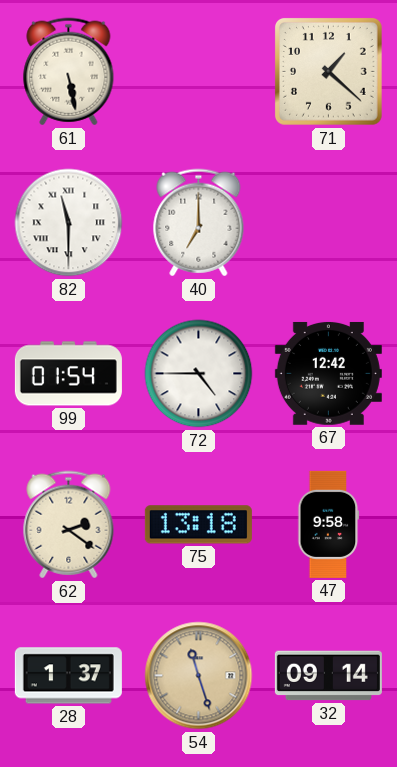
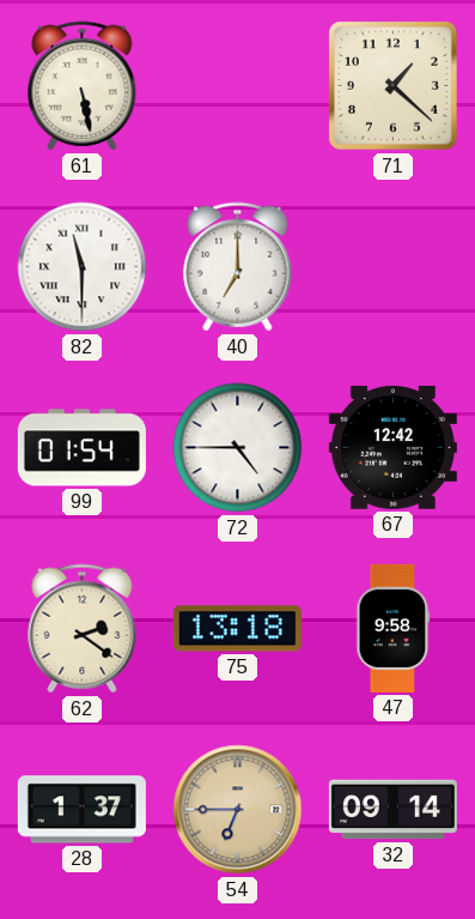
54: 11:27 -> 6:45
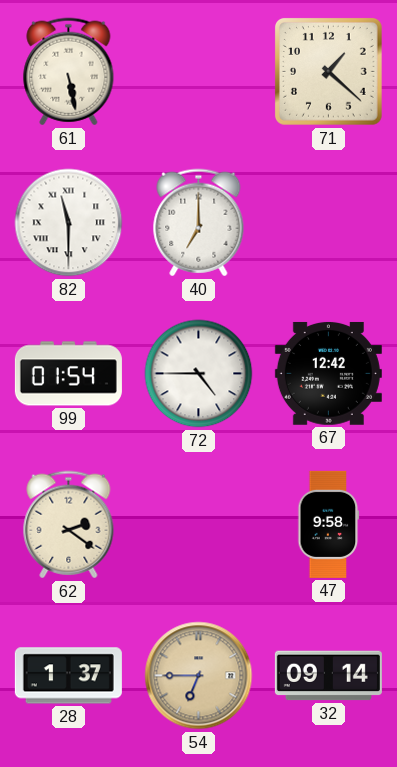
75: 13:18 -> none
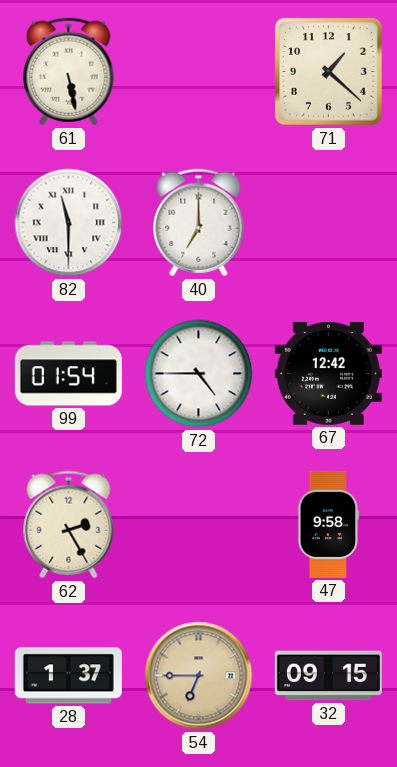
62: 2:21 -> 2:25
32: 09:14 -> 09:15
